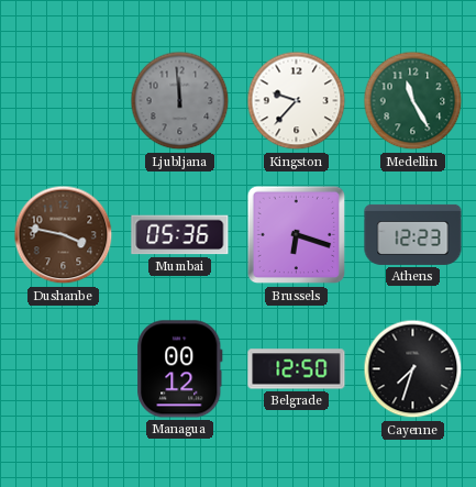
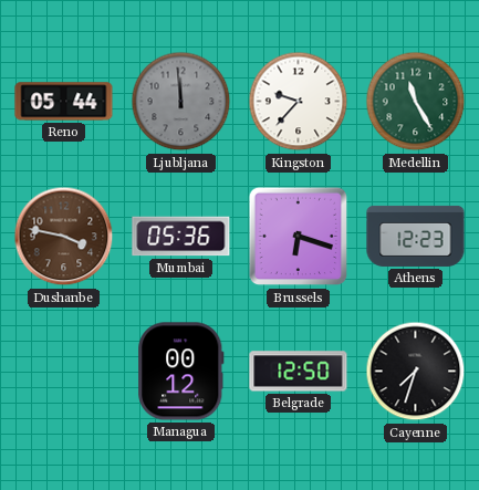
Reno: none -> 05:44
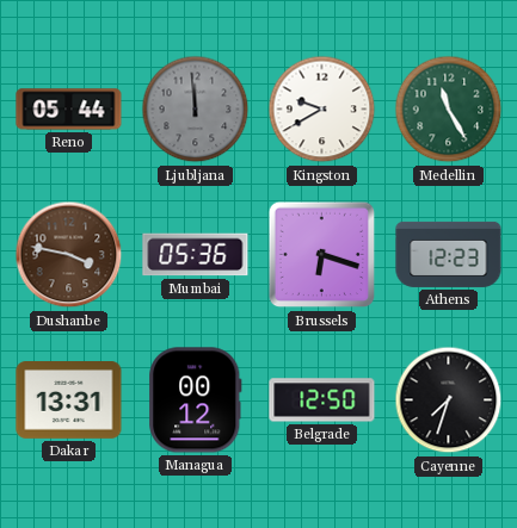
Kingston: 9:37 -> 9:40
Dakar: none -> 13:31
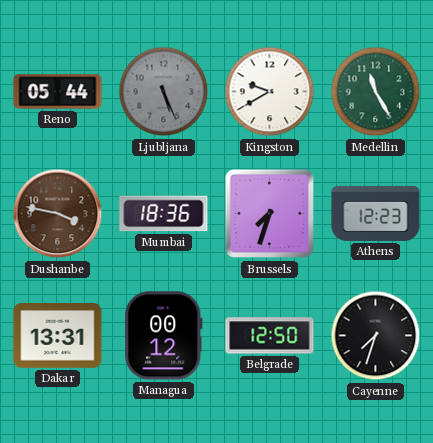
Ljubljana: 11:59 -> 5:26
Mumbai: 05:36 -> 18:36
Brussels: 6:18 -> 7:33
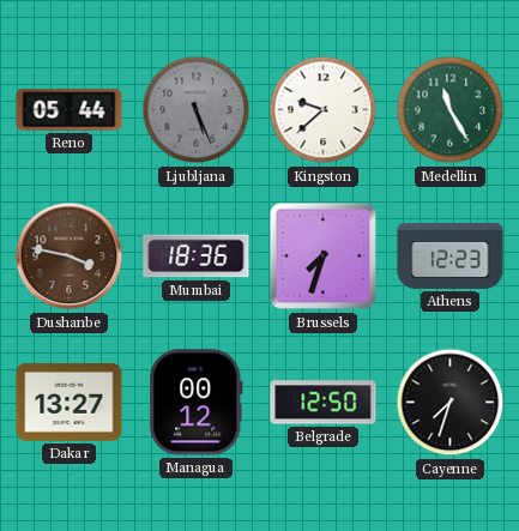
Kingston: 9:40 -> 9:38
Dakar: 13:31 -> 13:27
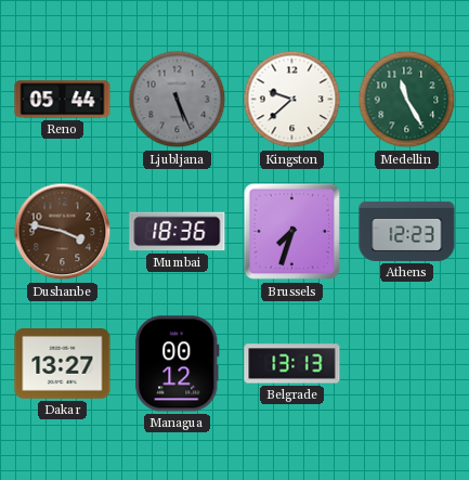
Belgrade: 12:50 -> 13:13
Cayenne: 7:33 -> none
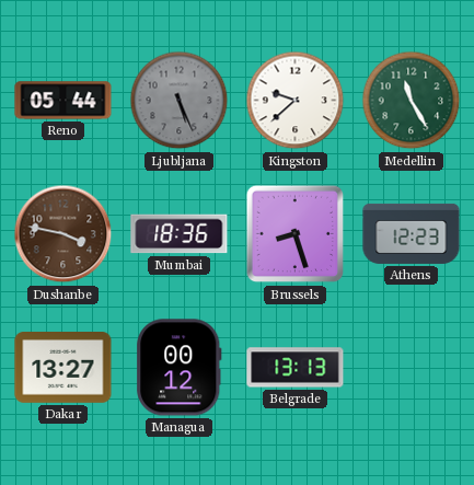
Brussels: 7:33 -> 8:27
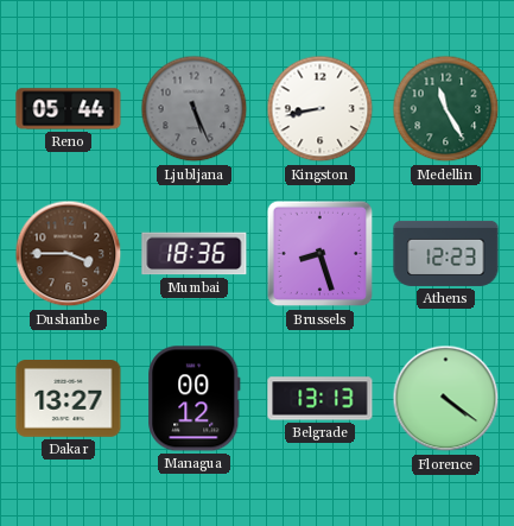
Kingston: 9:38 -> 8:43
Dushanbe: 3:47 -> 3:45
Florence: none -> 4:21
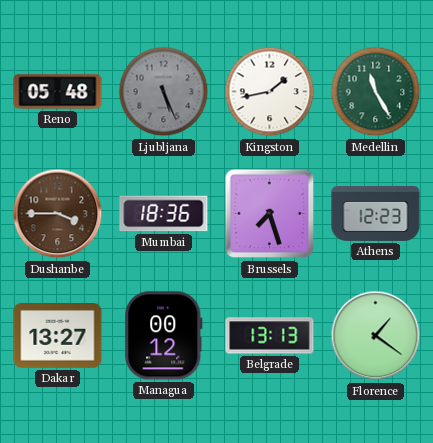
Reno: 05:44 -> 05:48
Kingston: 8:43 -> 1:43
Brussels: 8:27 -> 7:27
Florence: 4:21 -> 1:21
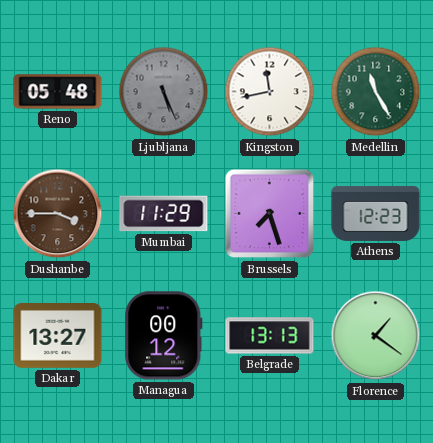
Kingston: 1:43 -> 11:43
Mumbai: 18:36 -> 11:29
